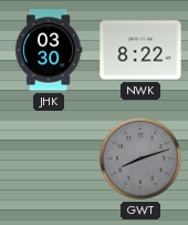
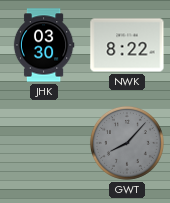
GWT: 8:12 -> 8:07
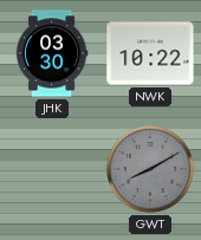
NWK: 8:22 -> 10:22
GWT: 8:07 -> 8:10
